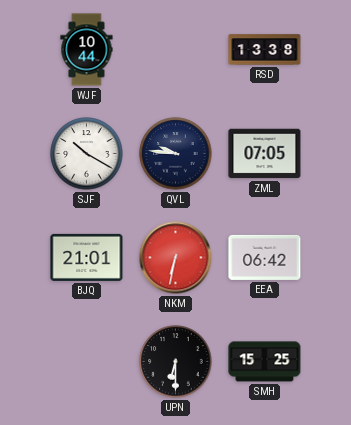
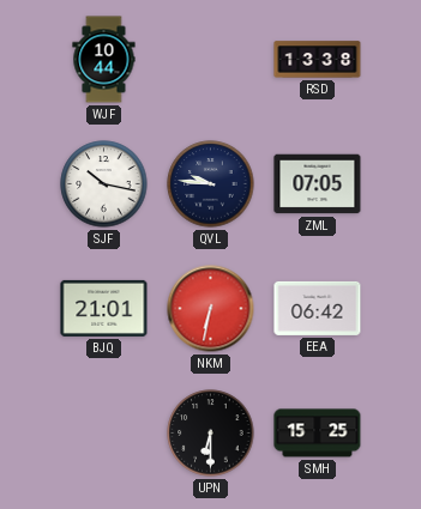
SJF: 10:20 -> 10:17
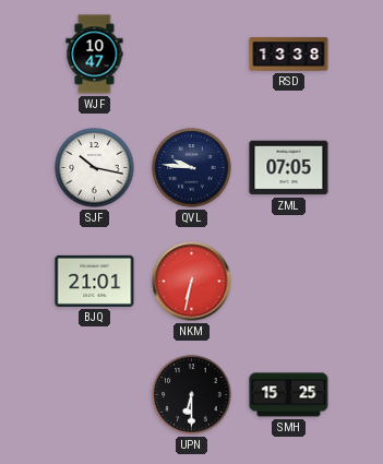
WJF: 10:44 -> 10:47
EEA: 06:42 -> none
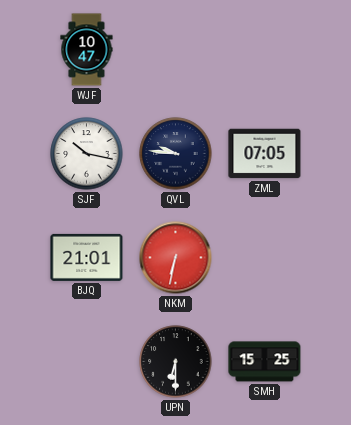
RSD: 13:38 -> none
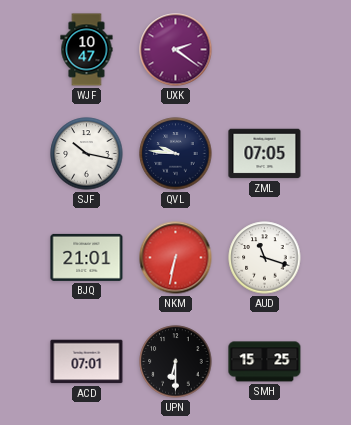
UXK: none -> 2:21
AUD: none -> 11:18
ACD: none -> 07:01
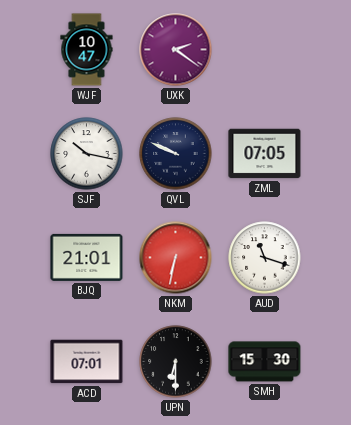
QVL: 9:46 -> 9:49
SMH: 15:25 -> 15:30
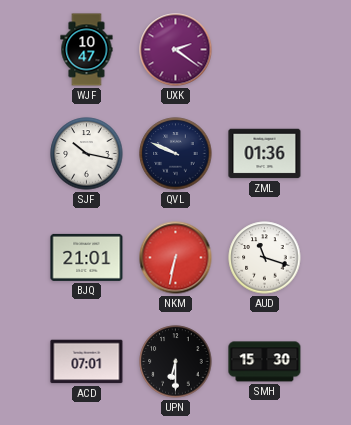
ZML: 07:05 -> 01:36
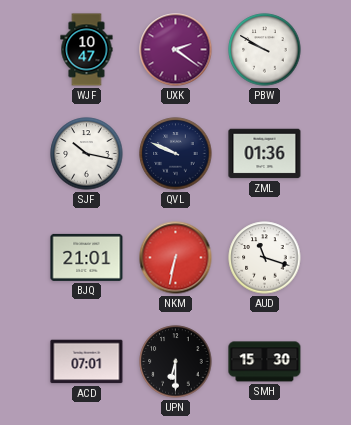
PBW: none -> 9:50
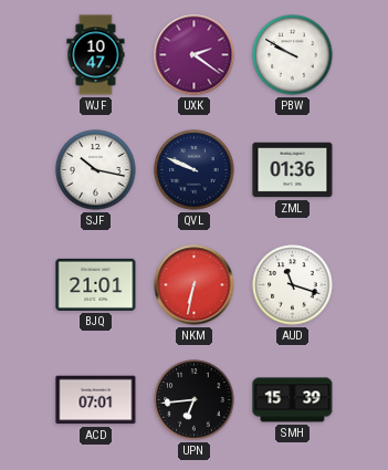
UPN: 6:30 -> 6:44
SMH: 15:30 -> 15:39
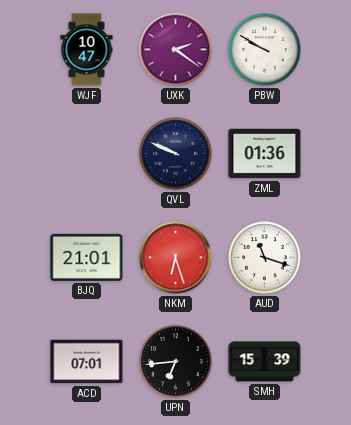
SJF: 10:17 -> none
NKM: 6:32 -> 6:27
